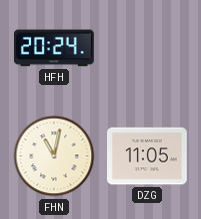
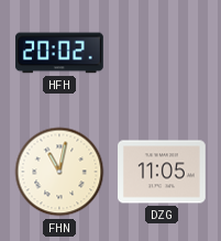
HFH: 20:24 -> 20:02
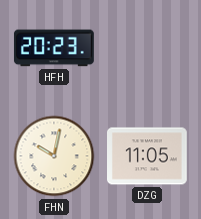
HFH: 20:02 -> 20:23
FHN: 11:02 -> 10:02
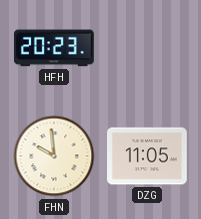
FHN: 10:02 -> 9:59
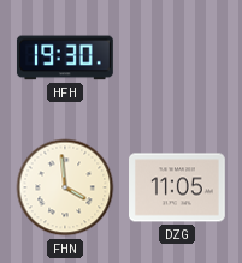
HFH: 20:23 -> 19:30
FHN: 9:59 -> 3:59
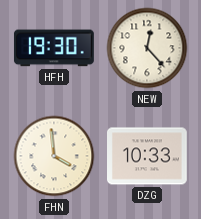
NEW: none -> 12:23
DZG: 11:05 -> 10:33
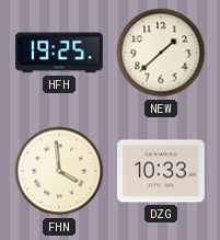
HFH: 19:30 -> 19:25
NEW: 12:23 -> 1:38
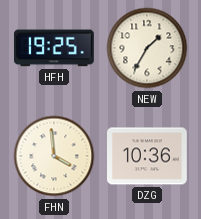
NEW: 1:38 -> 1:35
DZG: 10:33 -> 10:36
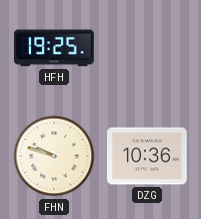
NEW: 1:35 -> none
FHN: 3:59 -> 9:48
